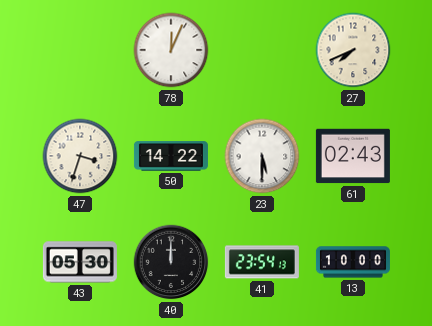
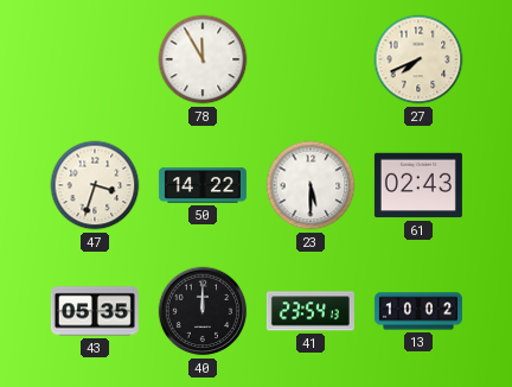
78: 12:04 -> 11:55
43: 05:30 -> 05:35
13: 10:00 -> 10:02
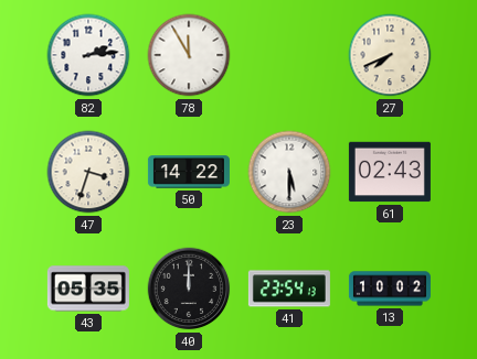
82: none -> 2:14
